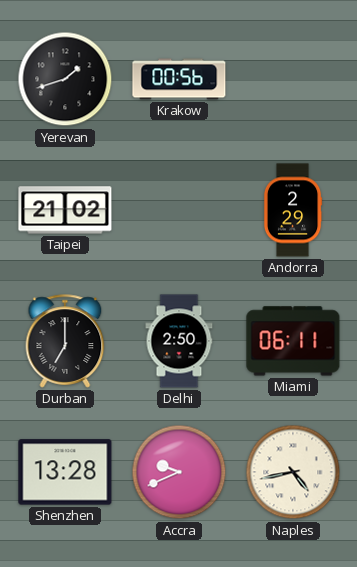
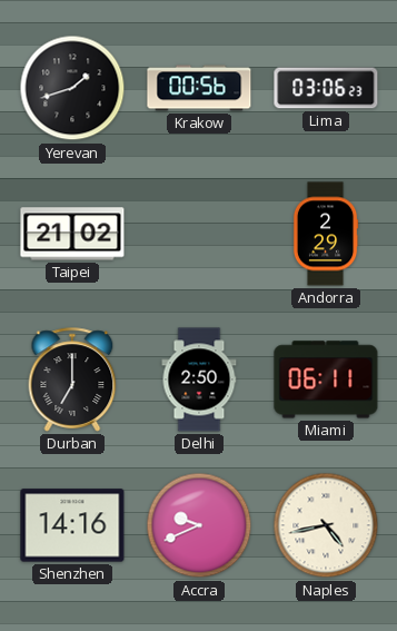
Lima: none -> 03:06
Shenzhen: 13:28 -> 14:16
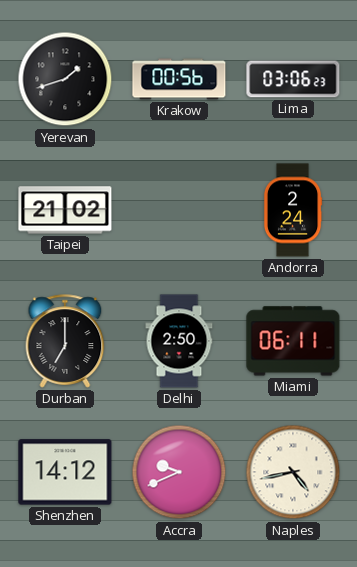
Andorra: 2:29 -> 2:24
Shenzhen: 14:16 -> 14:12
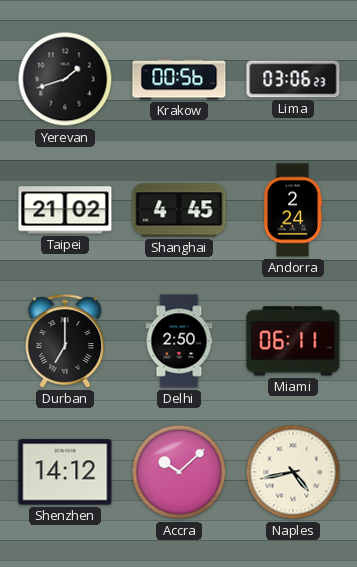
Shanghai: none -> 4:45
Accra: 9:41 -> 10:08
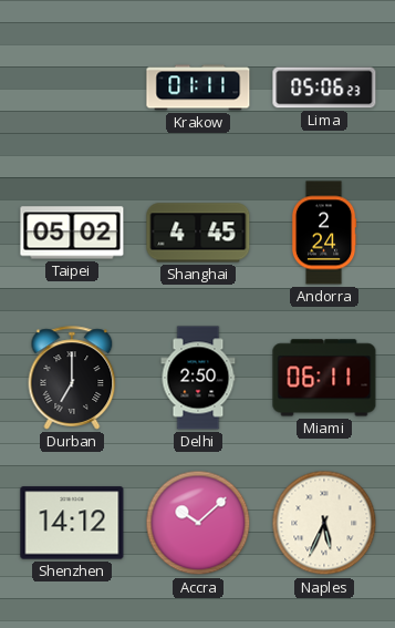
Yerevan: 1:42 -> none
Krakow: 00:56 -> 01:11
Lima: 03:06 -> 05:06
Taipei: 21:02 -> 05:02
Naples: 4:43 -> 5:34
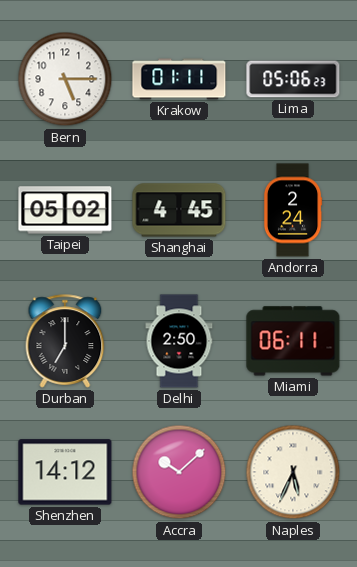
Bern: none -> 5:15
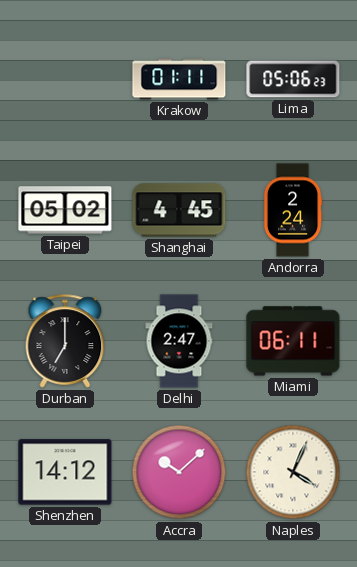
Bern: 5:15 -> none
Delhi: 2:50 -> 2:47
Naples: 5:34 -> 4:04
